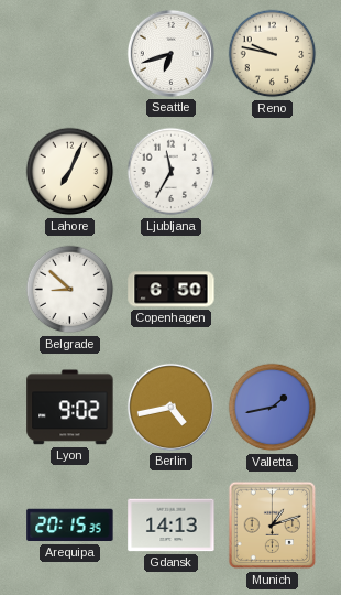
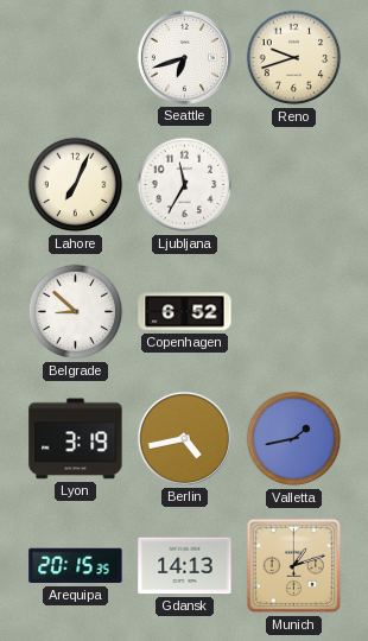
Reno: 9:47 -> 9:42
Copenhagen: 6:50 -> 6:52
Lyon: 9:02 -> 3:19
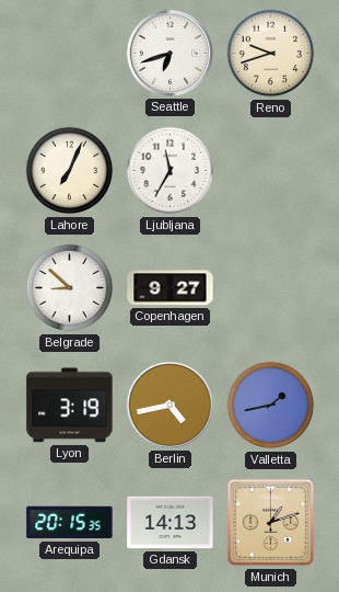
Copenhagen: 6:52 -> 9:27
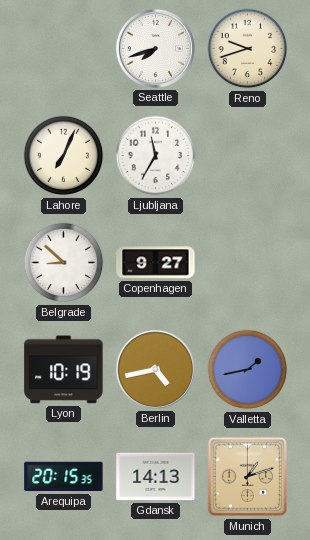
Seattle: 6:42 -> 7:42
Lyon: 3:19 -> 10:19
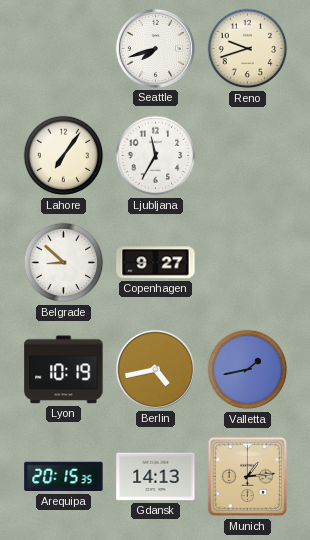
Lahore: 7:04 -> 7:06
Munich: 1:12 -> 1:14
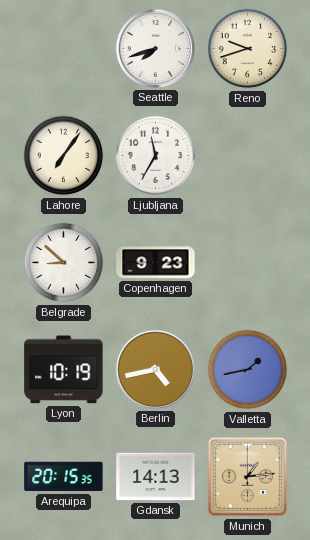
Copenhagen: 9:27 -> 9:23
